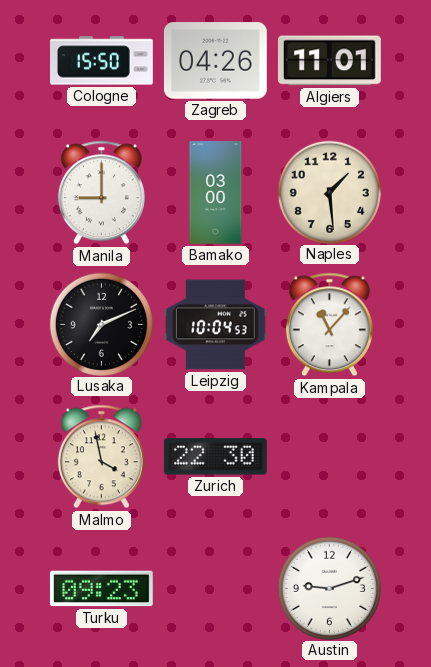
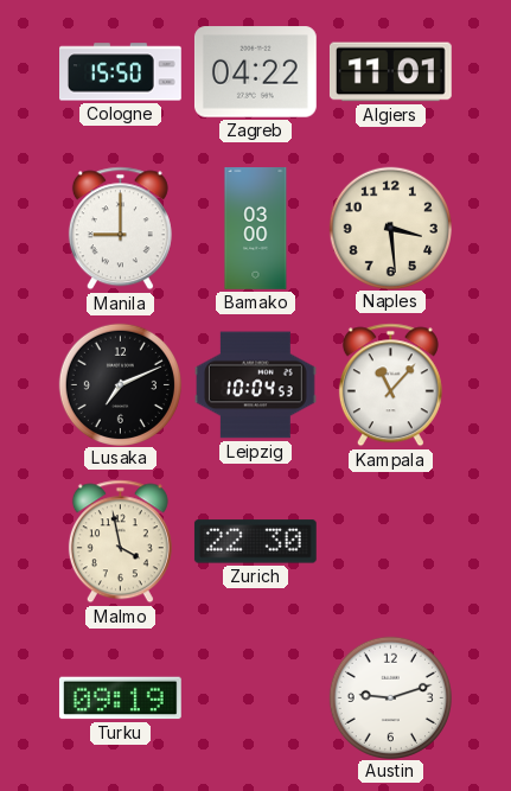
Zagreb: 04:26 -> 04:22
Naples: 1:29 -> 3:29
Turku: 09:23 -> 09:19
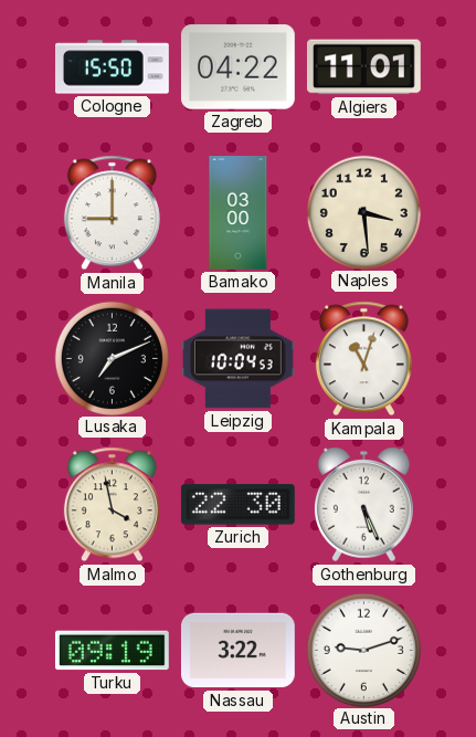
Kampala: 11:07 -> 11:03
Gothenburg: none -> 5:26
Nassau: none -> 3:22
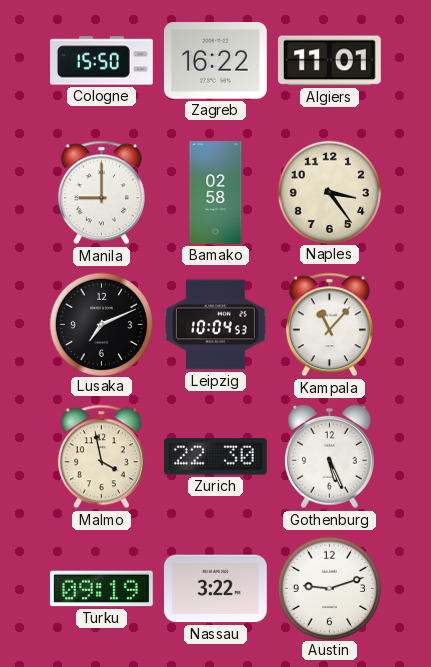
Zagreb: 04:22 -> 16:22
Bamako: 03:00 -> 02:58
Naples: 3:29 -> 3:24
Kampala: 11:03 -> 11:07
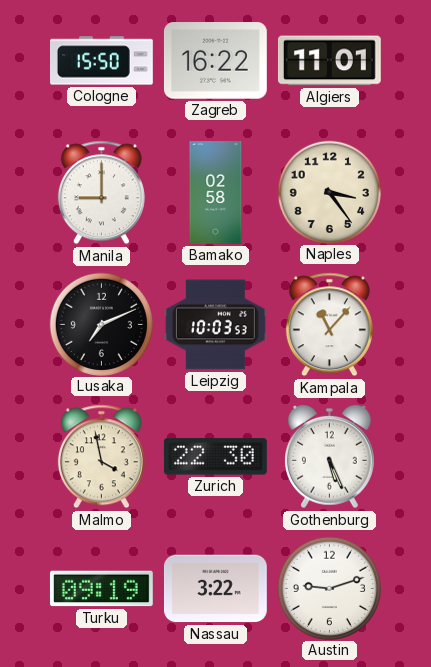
Leipzig: 10:04 -> 10:03
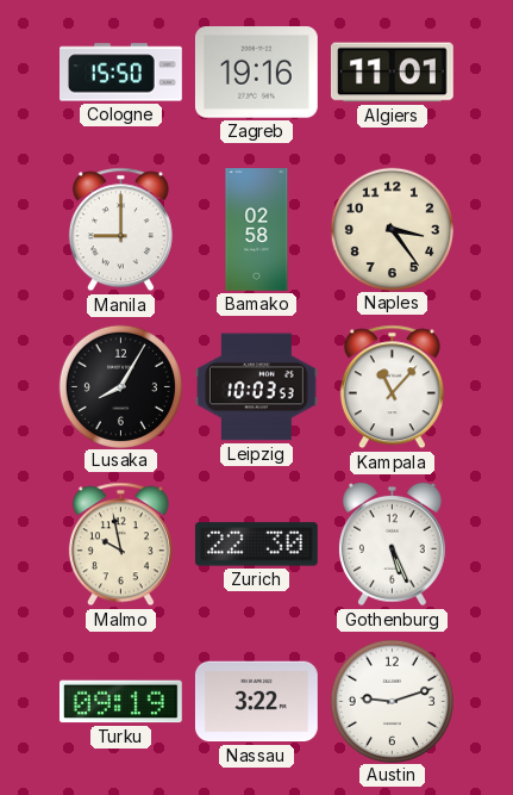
Zagreb: 16:22 -> 19:16
Lusaka: 7:11 -> 8:05
Malmo: 3:58 -> 9:58
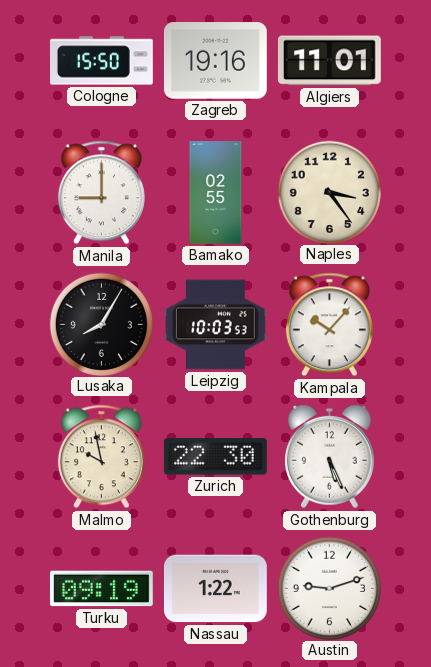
Bamako: 02:58 -> 02:55
Kampala: 11:07 -> 10:07
Nassau: 3:22 -> 1:22
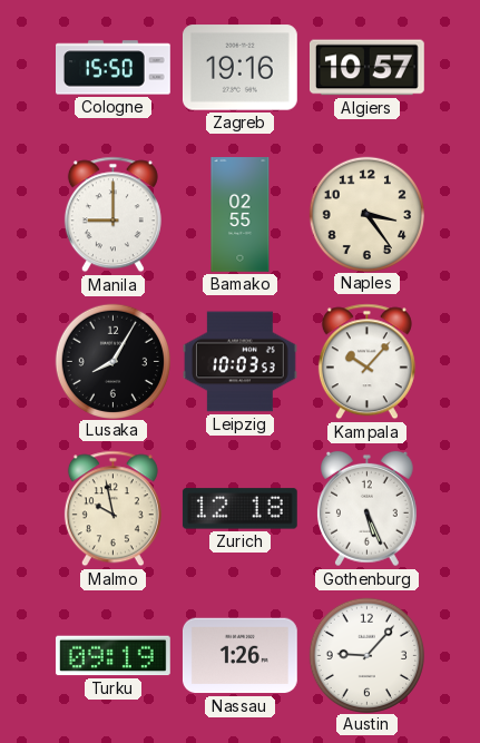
Algiers: 11:01 -> 10:57
Zurich: 22:30 -> 12:18
Nassau: 1:22 -> 1:26
Austin: 9:12 -> 9:07
